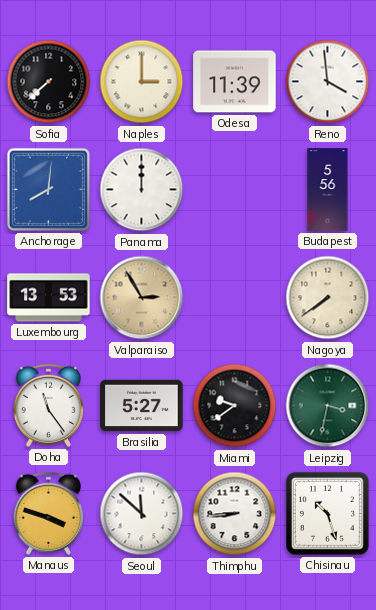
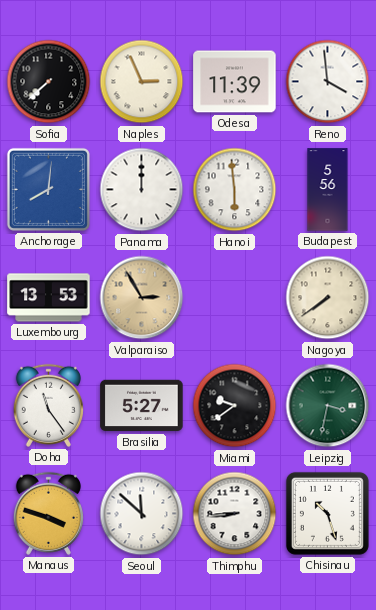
Naples: 3:00 -> 2:56
Hanoi: none -> 5:59
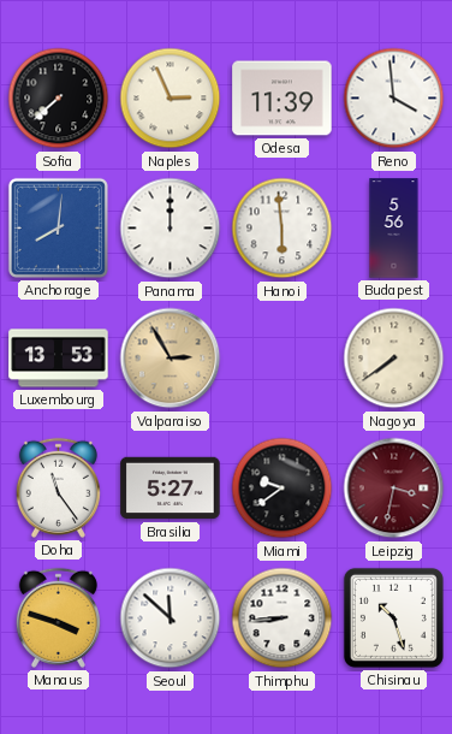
Leipzig dial: green -> burgundy
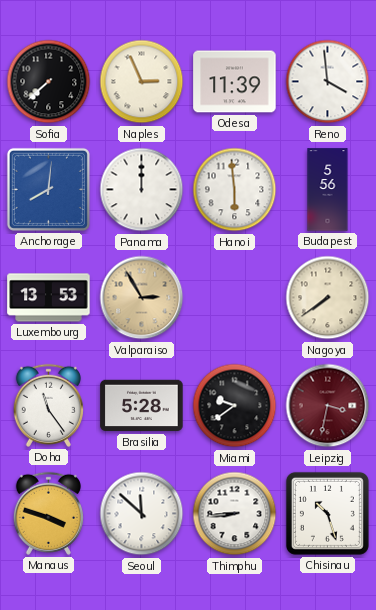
Brasilia: 5:27 -> 5:28
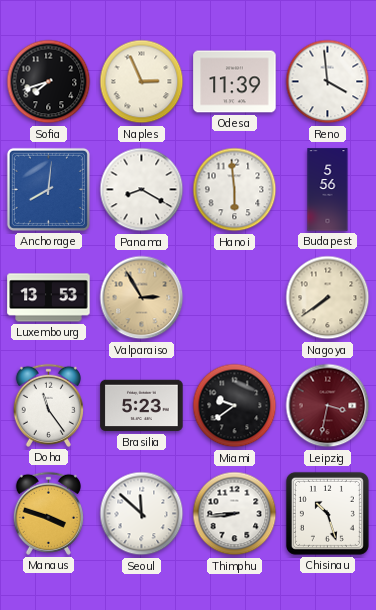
Sofia: 7:38 -> 7:42
Panama: 12:00 -> 8:20
Brasilia: 5:28 -> 5:23
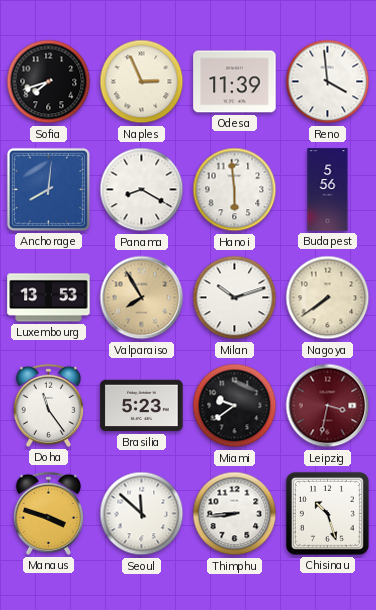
Valparaiso: 2:55 -> 7:55
Milan: none -> 10:12
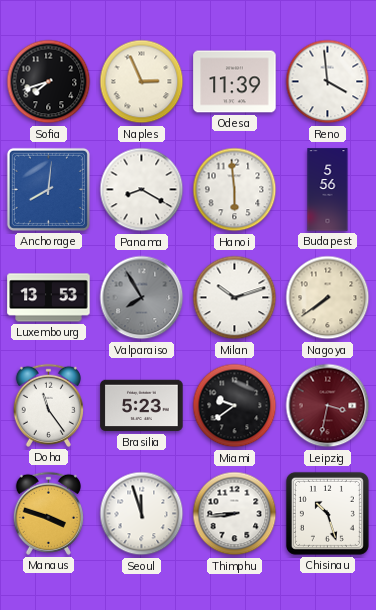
Valparaiso dial: champagne -> grey
Seoul: 11:52 -> 11:57
